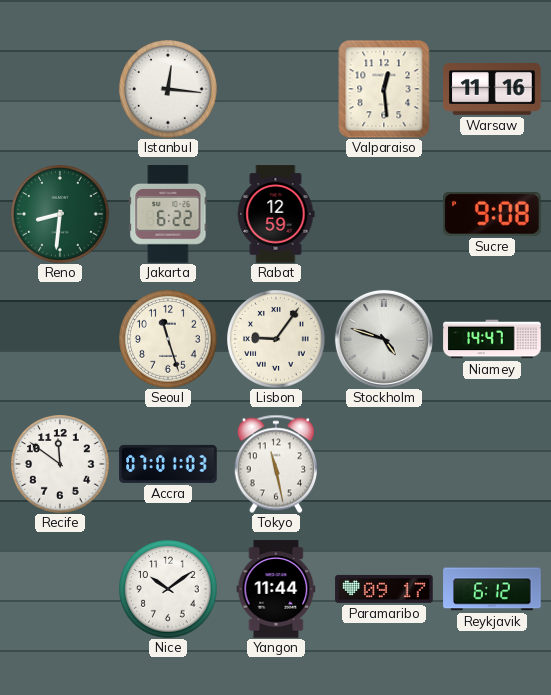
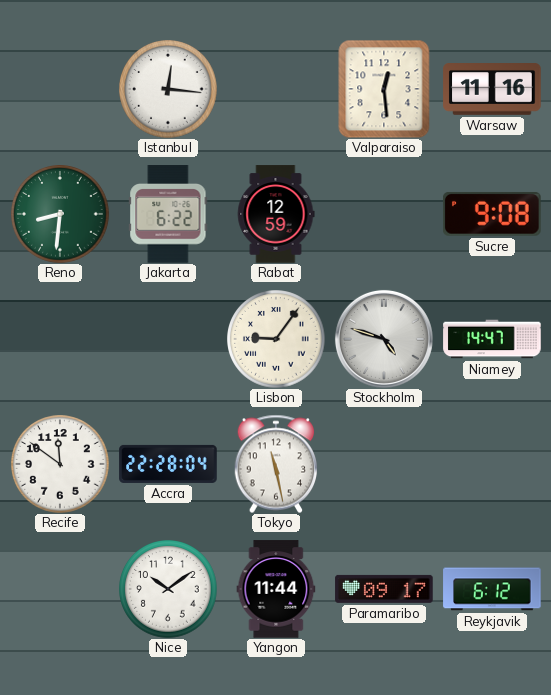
Seoul: 11:27 -> none
Accra: 07:01 -> 22:28
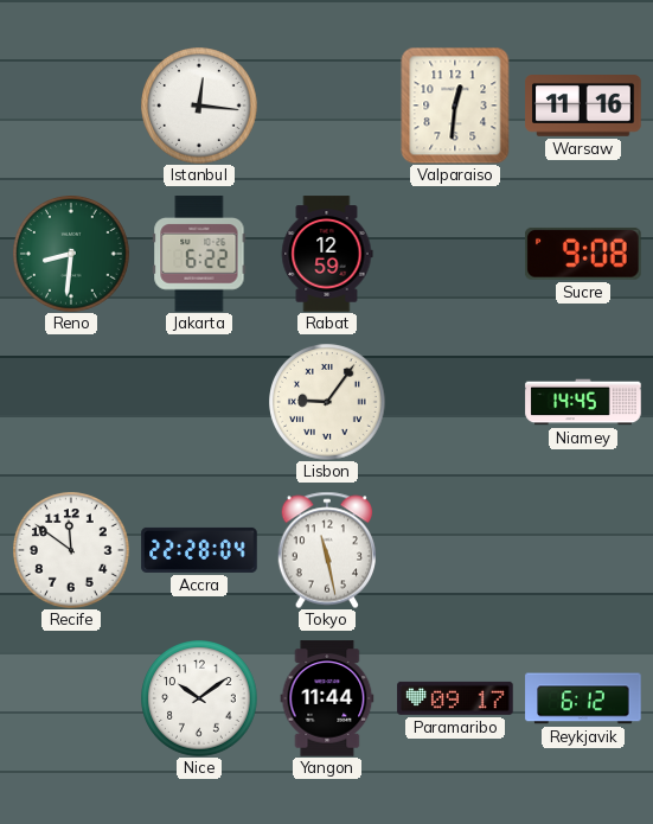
Valparaiso: 12:29 -> 12:31
Stockholm: 4:48 -> none
Niamey: 14:47 -> 14:45
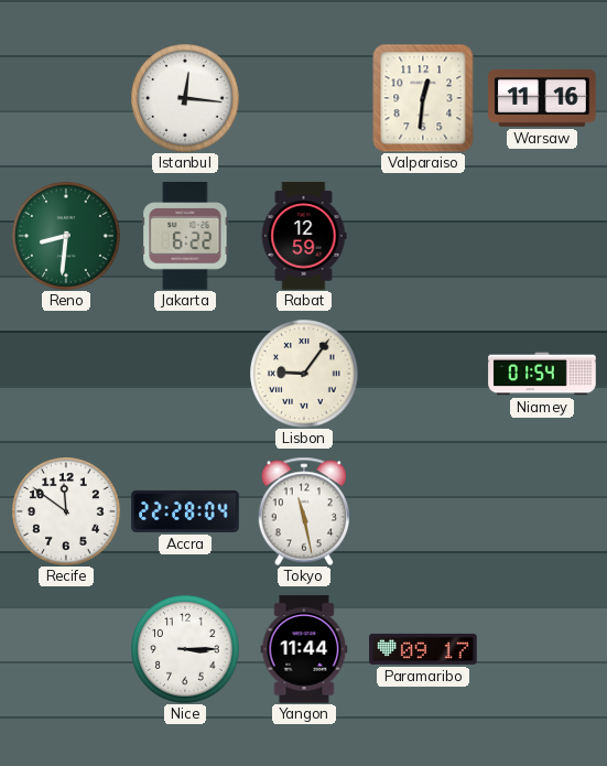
Sucre: 9:08 -> none
Niamey: 14:45 -> 01:54
Nice: 10:09 -> 3:15
Reykjavik: 6:12 -> none
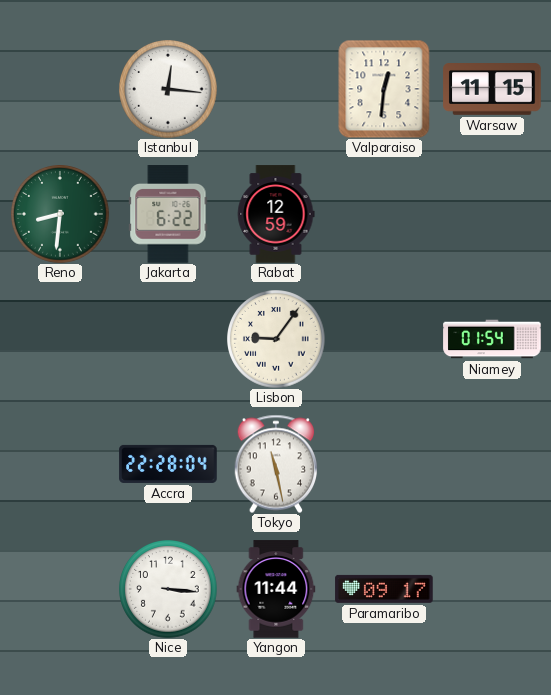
Warsaw: 11:16 -> 11:15
Recife: 11:51 -> none
Nice: 3:15 -> 3:16
